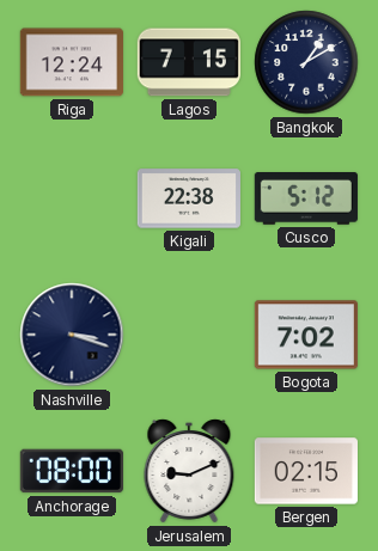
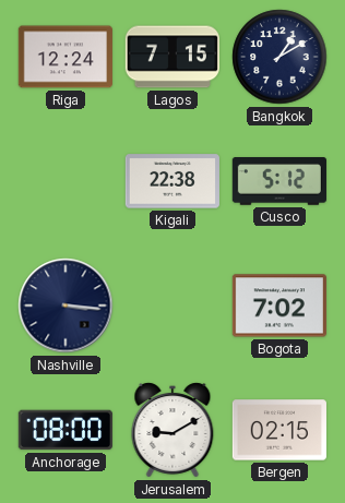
Nashville: 3:18 -> 3:16
Jerusalem: 9:11 -> 9:10
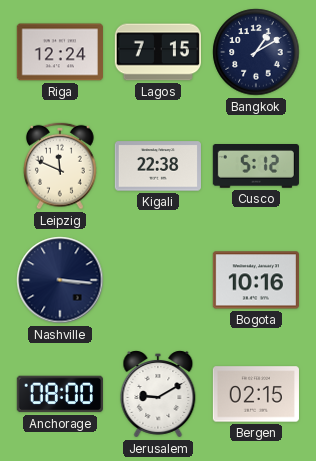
Leipzig: none -> 11:49
Bogota: 7:02 -> 10:16
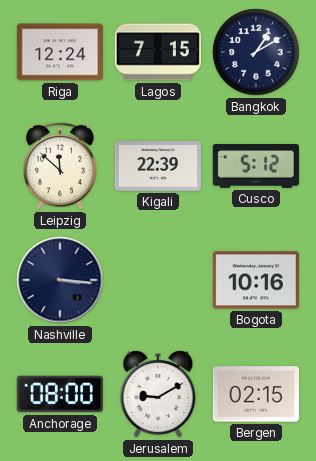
Leipzig: 11:49 -> 11:52
Kigali: 22:38 -> 22:39
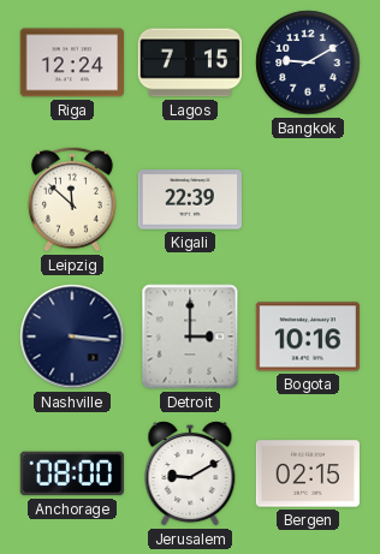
Bangkok: 1:10 -> 9:10
Cusco: 5:12 -> none
Detroit: none -> 3:00
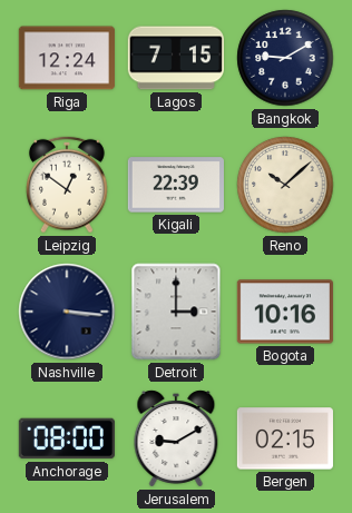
Leipzig: 11:52 -> 12:51
Reno: none -> 10:08
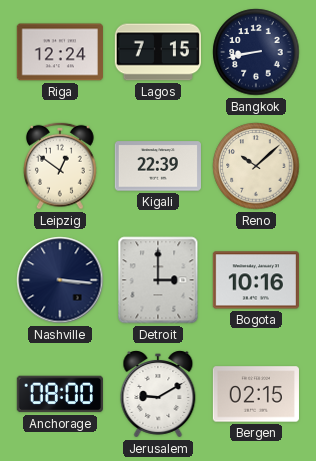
Bangkok: 9:10 -> 8:43
